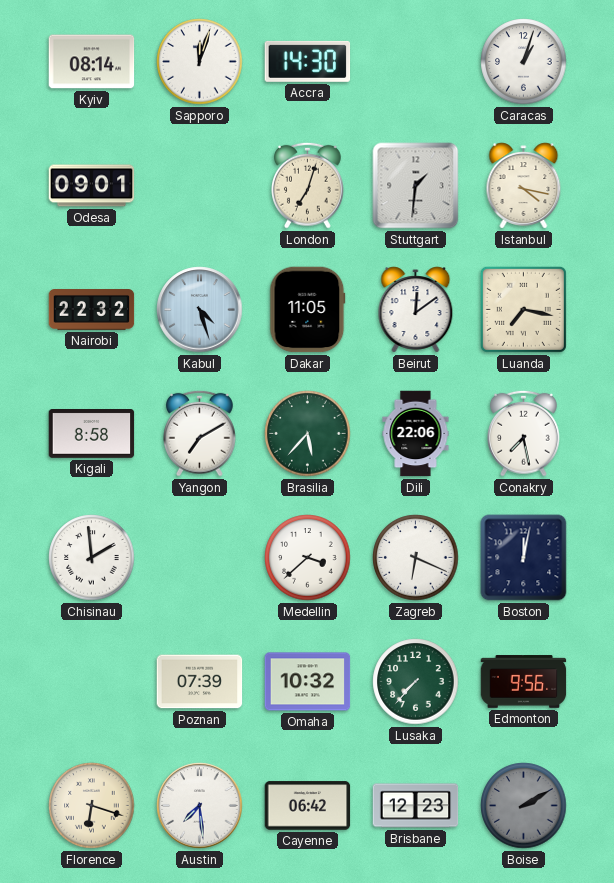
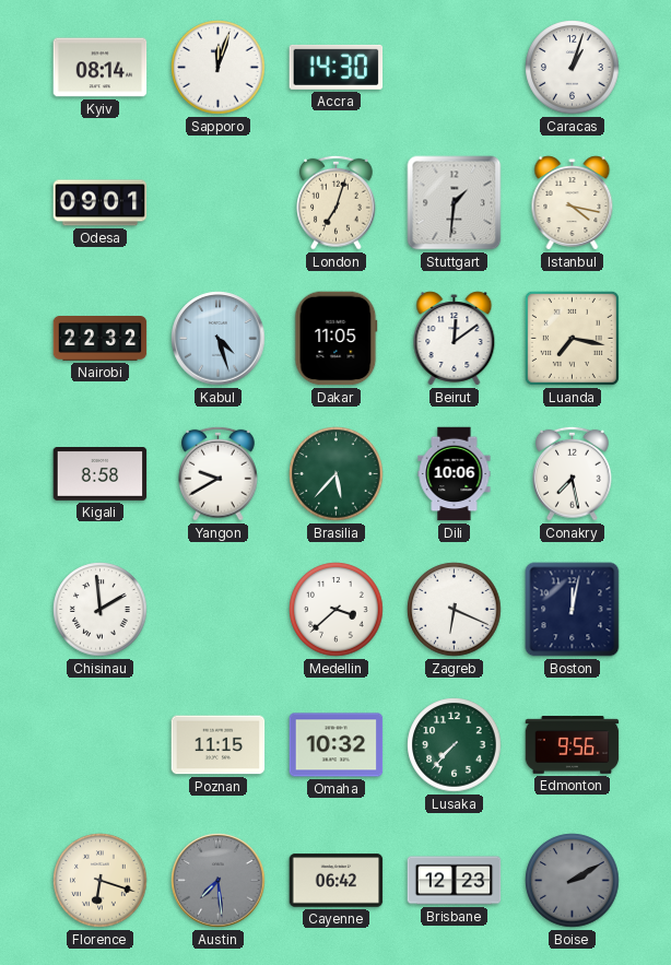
Yangon: 7:10 -> 9:40
Dili: 22:06 -> 10:06
Poznan: 07:39 -> 11:15
Austin dial: white -> grey
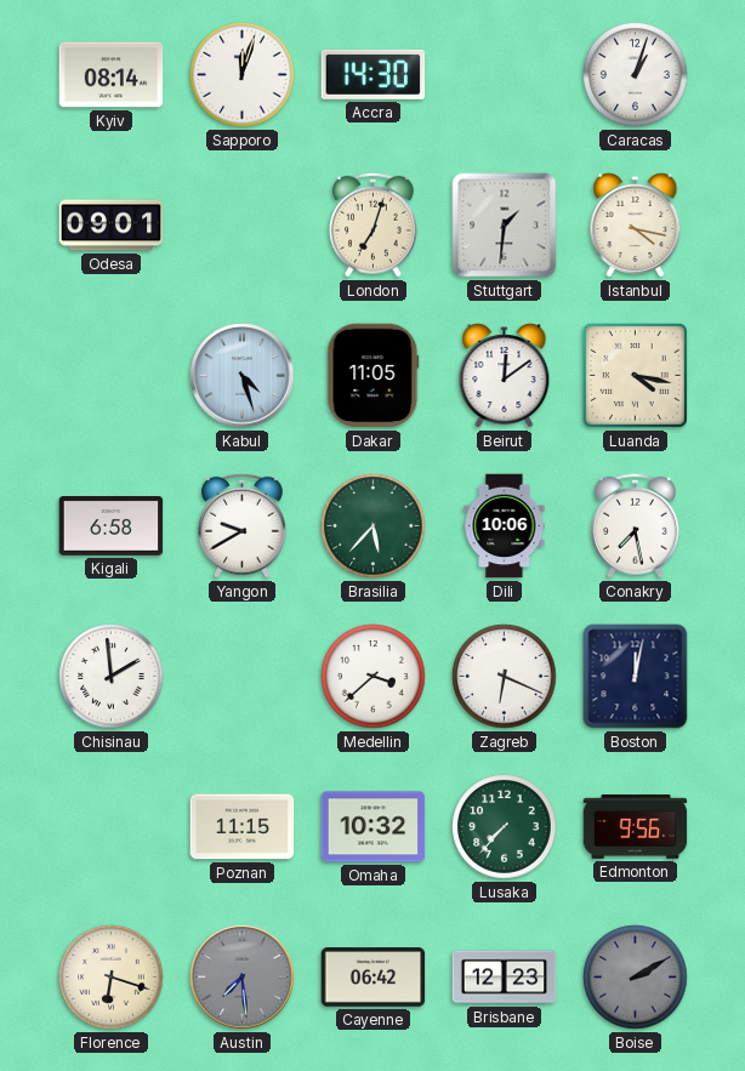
Nairobi: 22:32 -> none
Luanda: 7:17 -> 4:17
Kigali: 8:58 -> 6:58
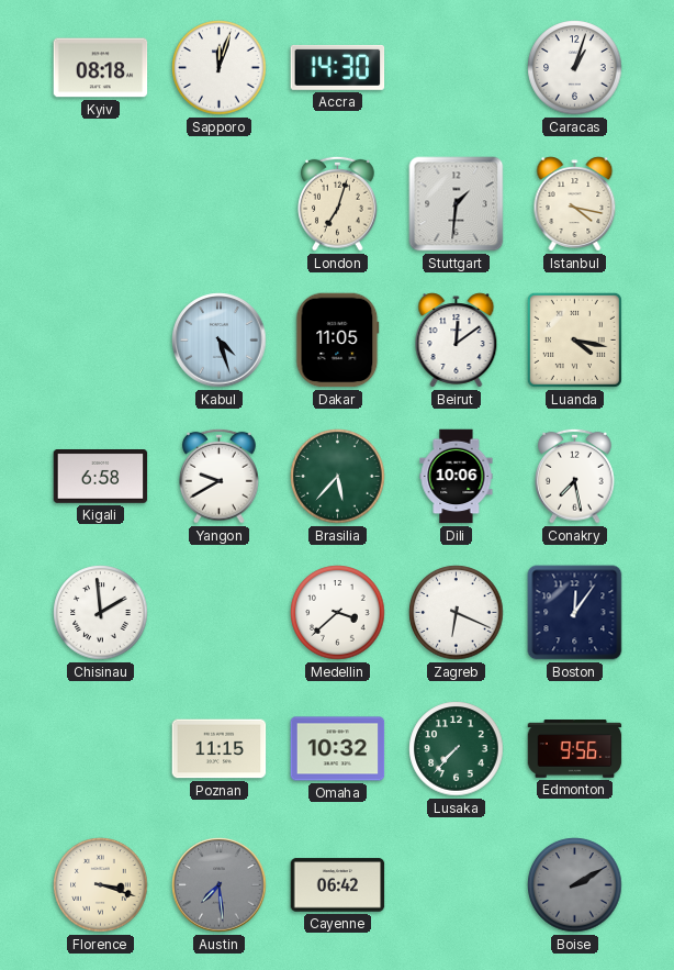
Kyiv: 08:14 -> 08:18
Odesa: 09:01 -> none
Boston: 12:02 -> 12:06
Florence: 6:18 -> 3:18
Brisbane: 12:23 -> none
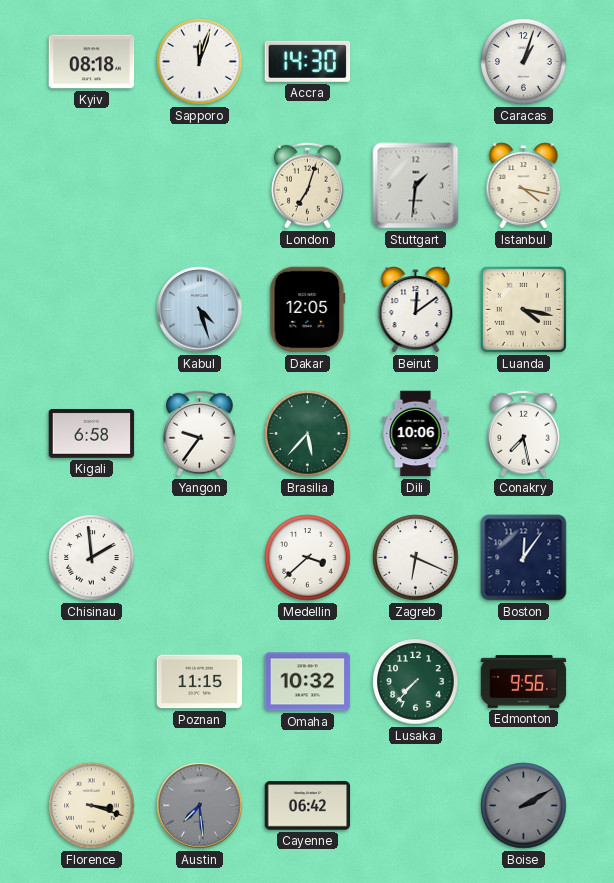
Dakar: 11:05 -> 12:05
Yangon: 9:40 -> 9:36
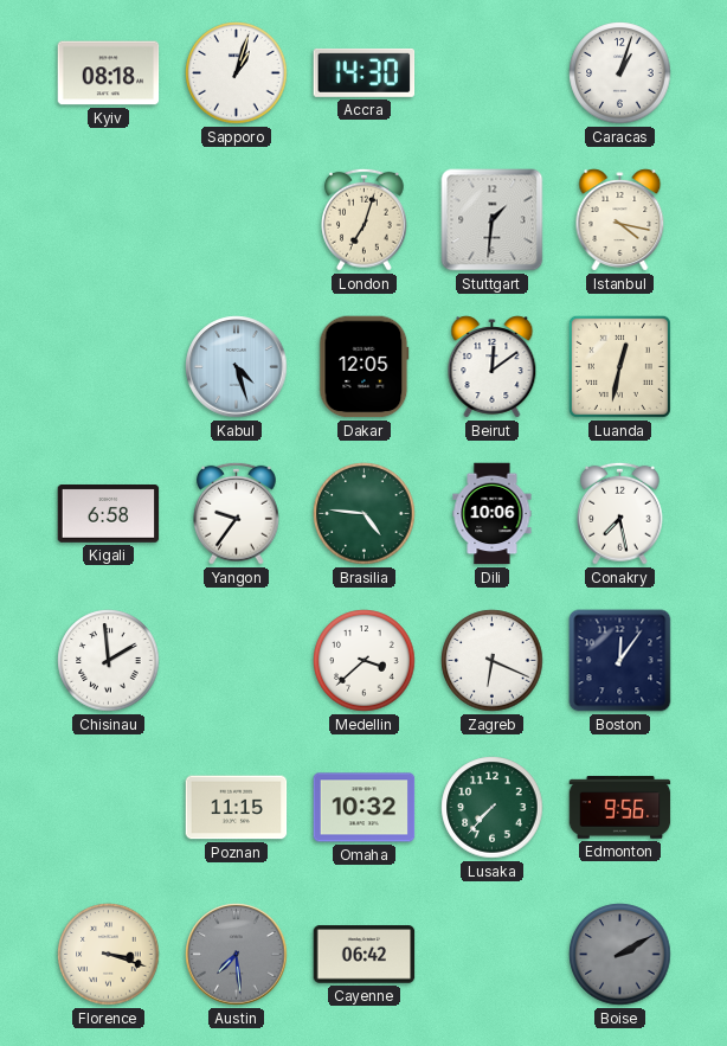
Sapporo: 12:03 -> 1:03
Luanda: 4:17 -> 12:32
Brasilia: 5:37 -> 4:46
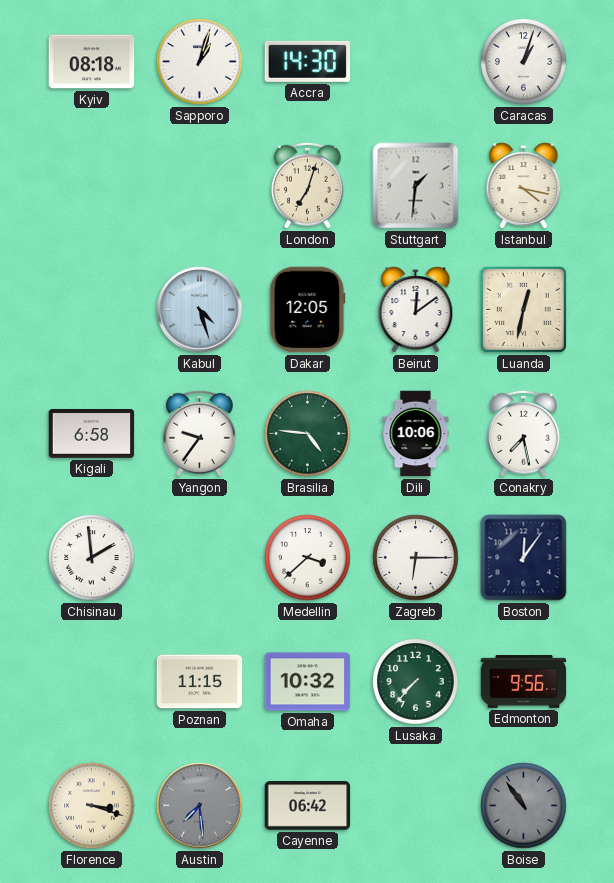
Zagreb: 6:19 -> 6:15
Boise: 2:10 -> 10:54
